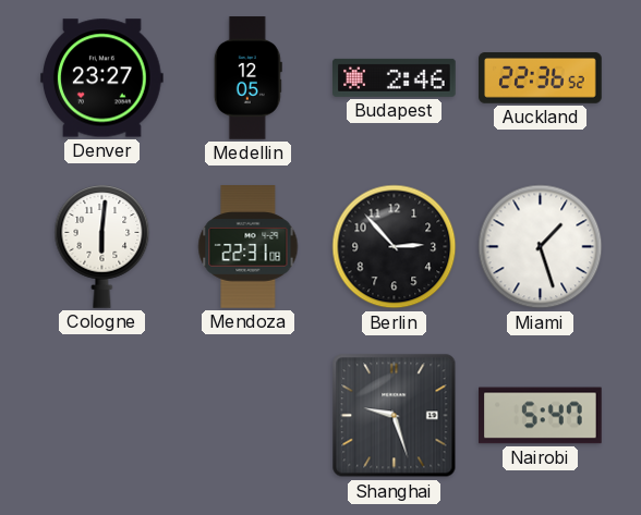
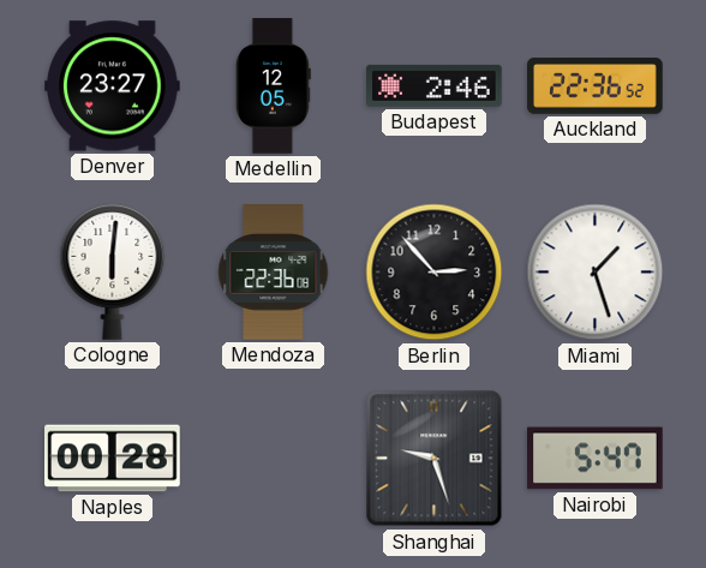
Mendoza: 22:31 -> 22:36
Naples: none -> 00:28
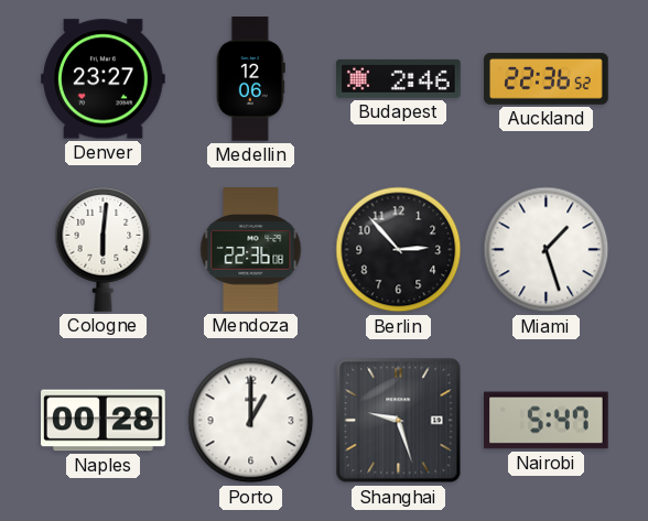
Medellin: 12:05 -> 12:06
Porto: none -> 1:00
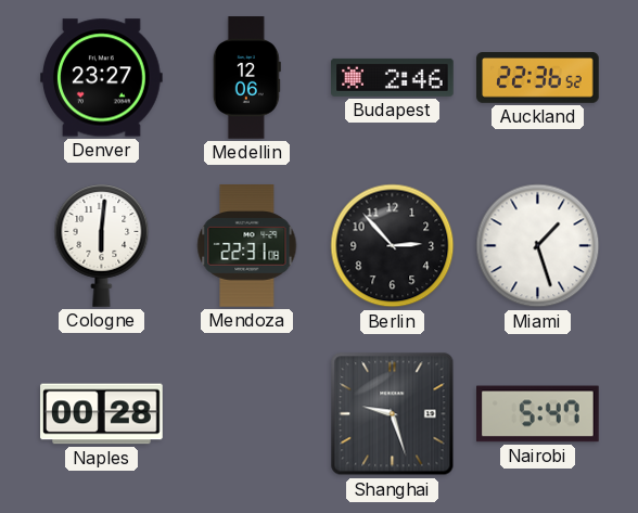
Mendoza: 22:36 -> 22:31
Porto: 1:00 -> none
